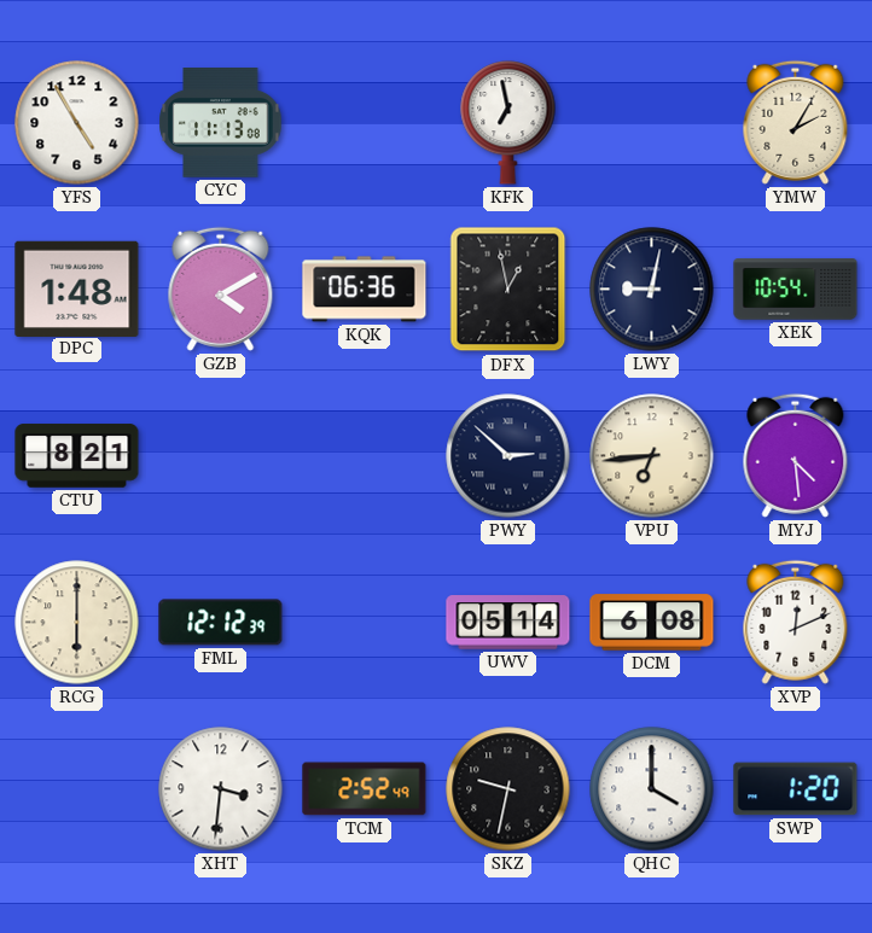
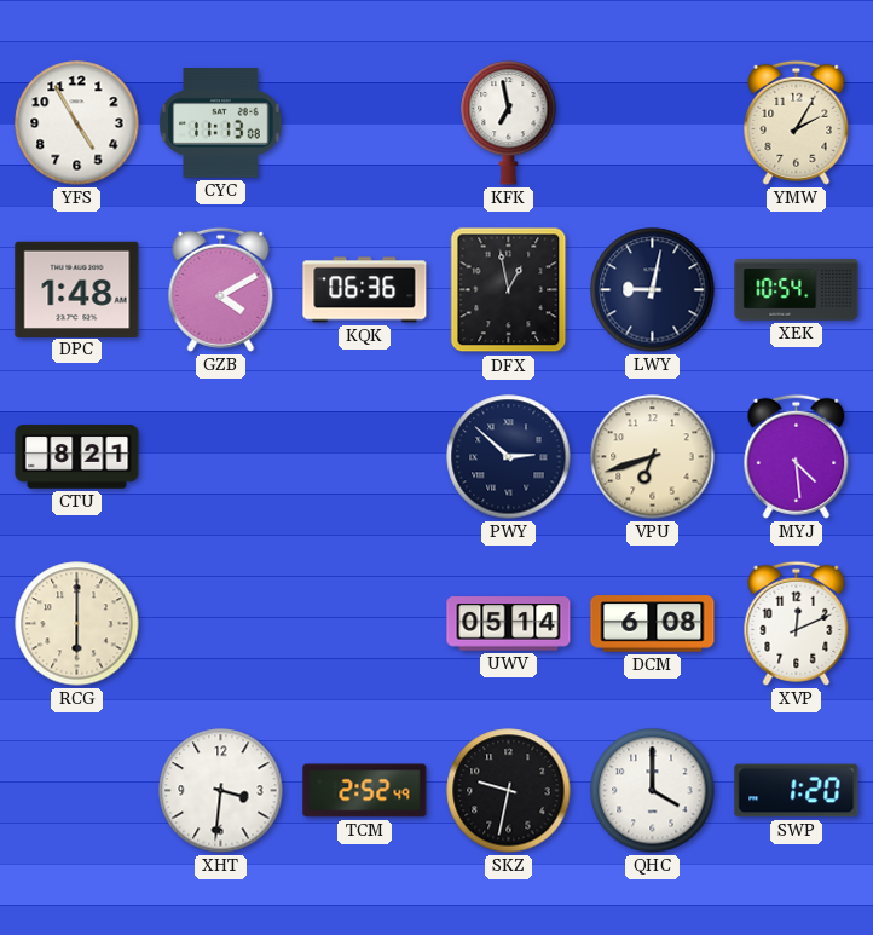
VPU: 6:44 -> 6:42
FML: 12:12 -> none
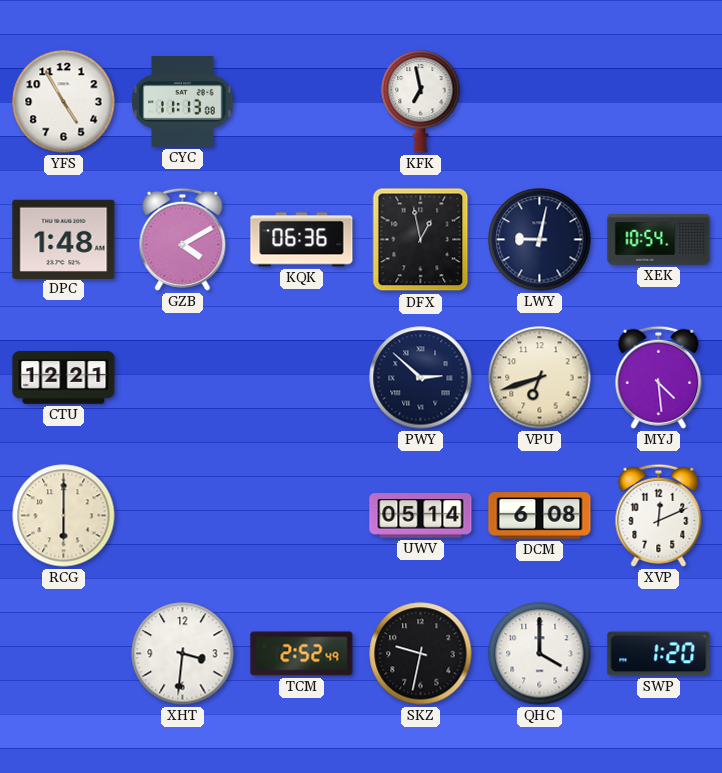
YMW: 2:05 -> none
CTU: 8:21 -> 12:21
